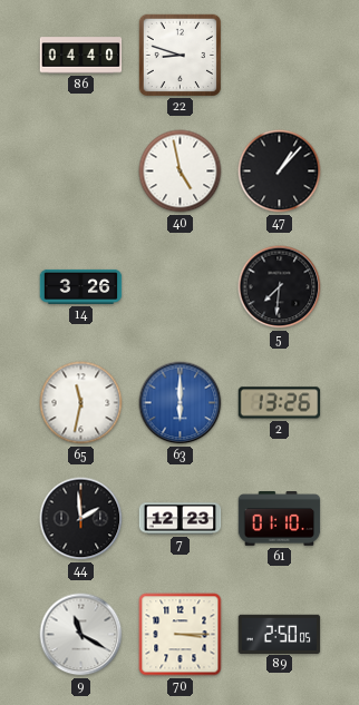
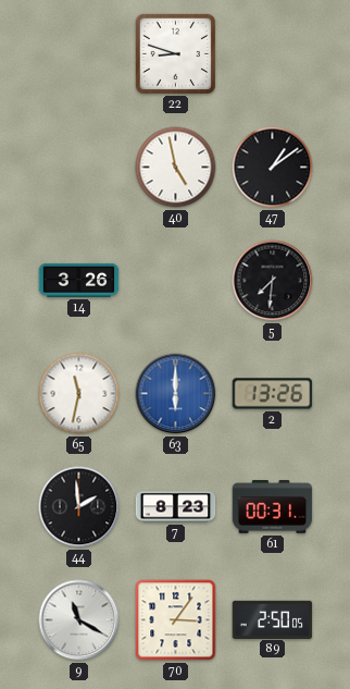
86: 04:40 -> none
47: 1:07 -> 1:09
7: 12:23 -> 8:23
61: 01:10 -> 00:31
70: 3:15 -> 3:06
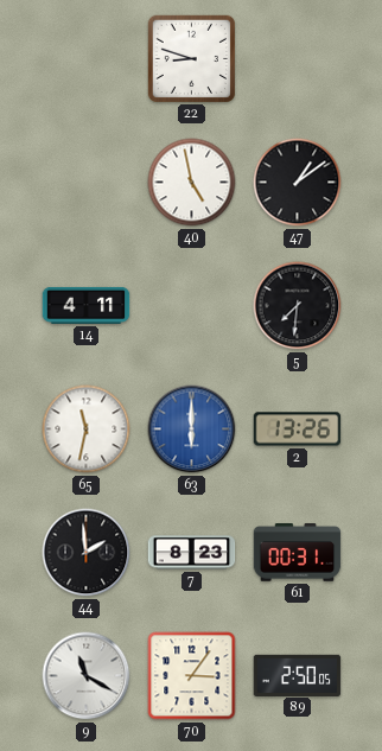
14: 3:26 -> 4:11
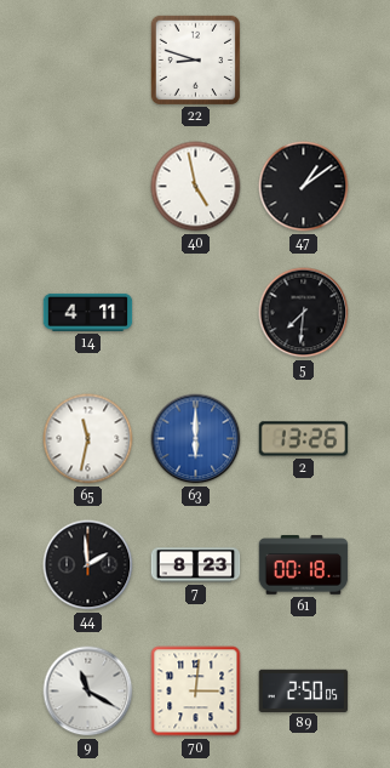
61: 00:31 -> 00:18
70: 3:06 -> 3:01
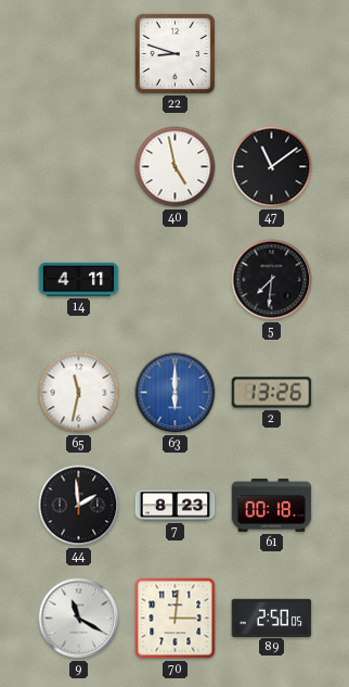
47: 1:09 -> 11:09
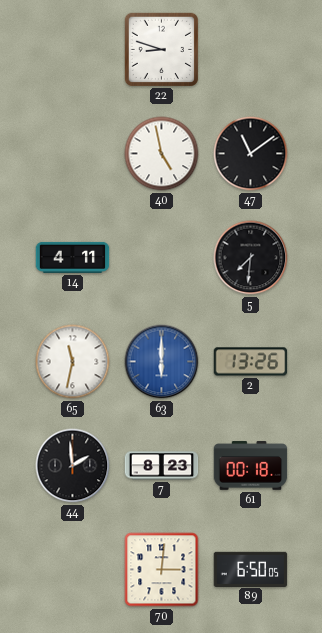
9: 11:20 -> none
89: 2:50 -> 6:50
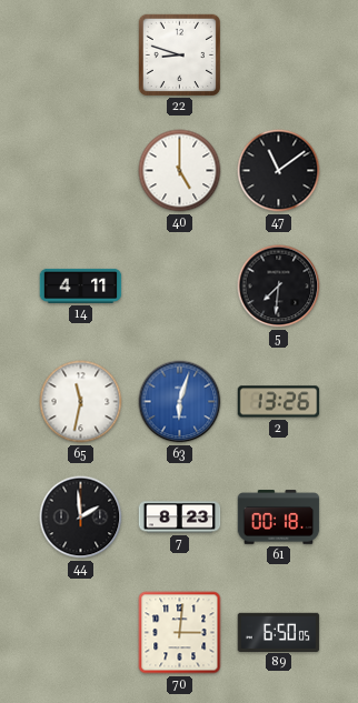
40: 4:58 -> 5:00
63: 6:00 -> 6:03
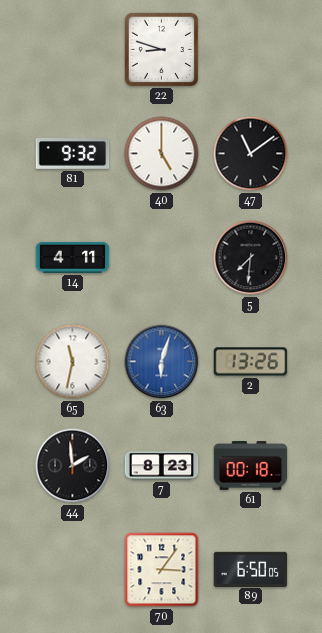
81: none -> 9:32
70: 3:01 -> 3:06
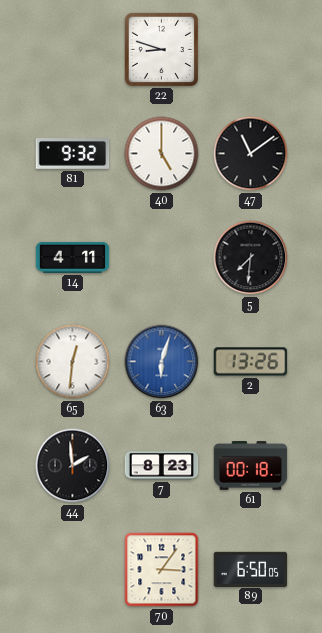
65: 11:32 -> 12:31
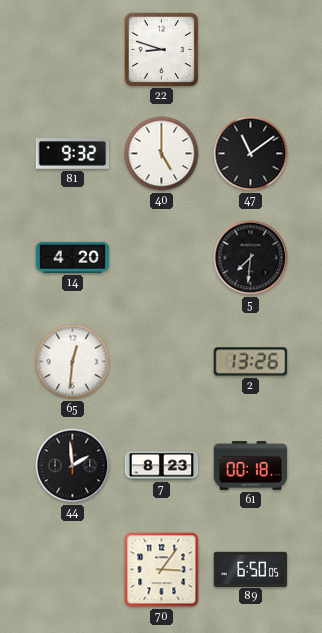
14: 4:11 -> 4:20
63: 6:03 -> none
